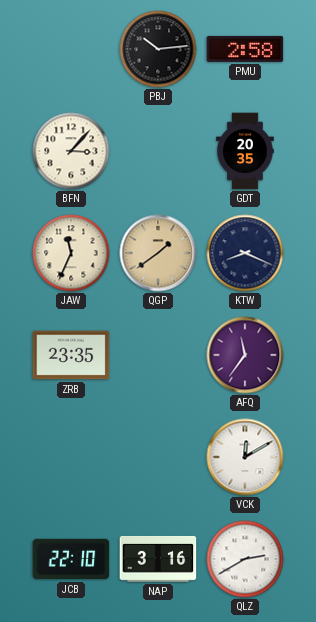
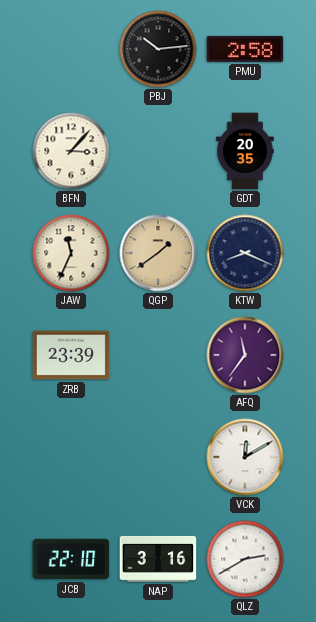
ZRB: 23:35 -> 23:39
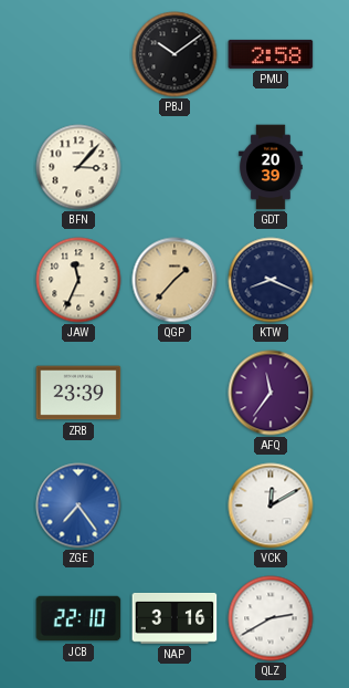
PBJ: 10:14 -> 10:09
GDT: 20:35 -> 20:39
QGP: 1:39 -> 1:37
ZGE: none -> 7:24
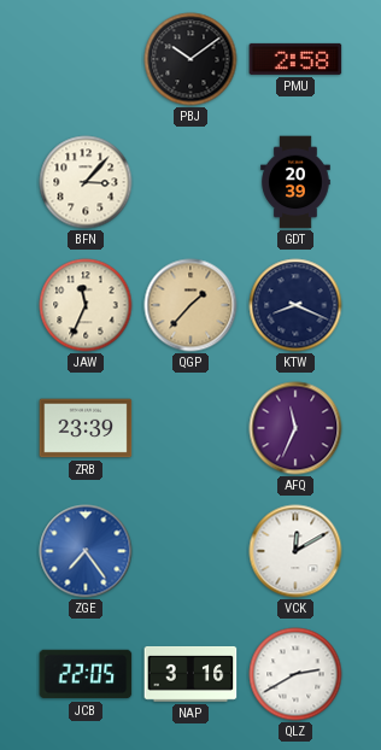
AFQ: 11:36 -> 11:34
JCB: 22:10 -> 22:05
